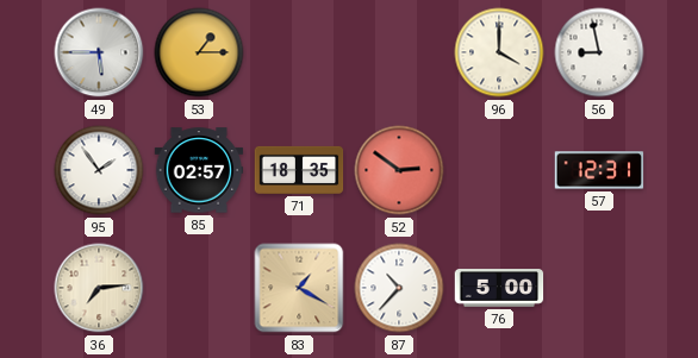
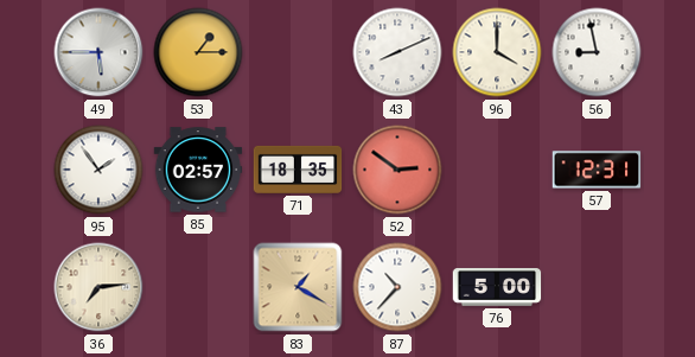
43: none -> 8:11
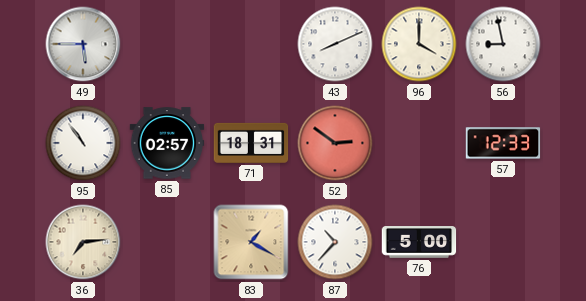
53: 1:15 -> none
95: 1:54 -> 10:54
71: 18:35 -> 18:31
57: 12:31 -> 12:33
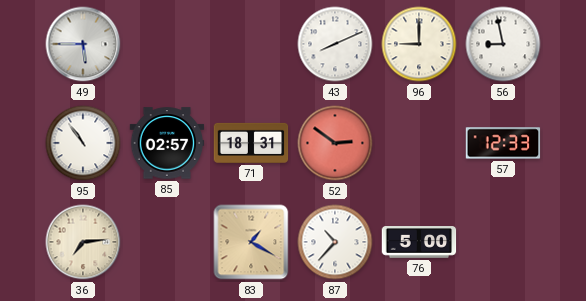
96: 4:00 -> 9:00
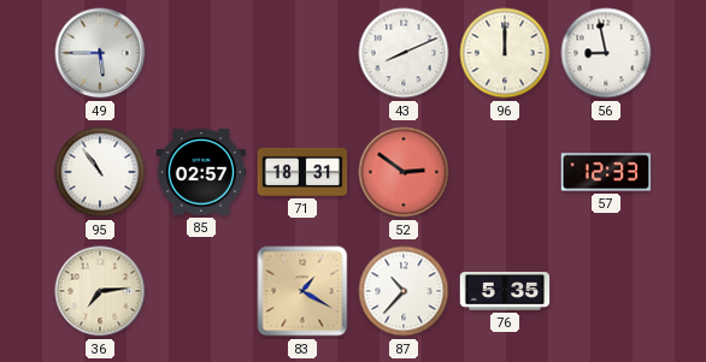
96: 9:00 -> 12:00
76: 5:00 -> 5:35
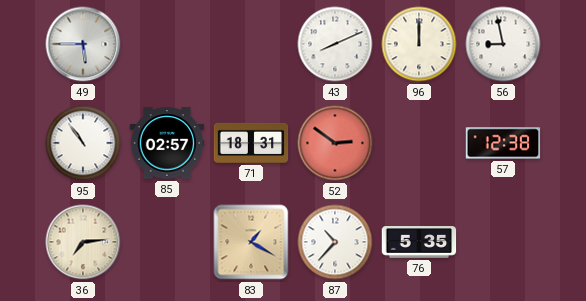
57: 12:33 -> 12:38
